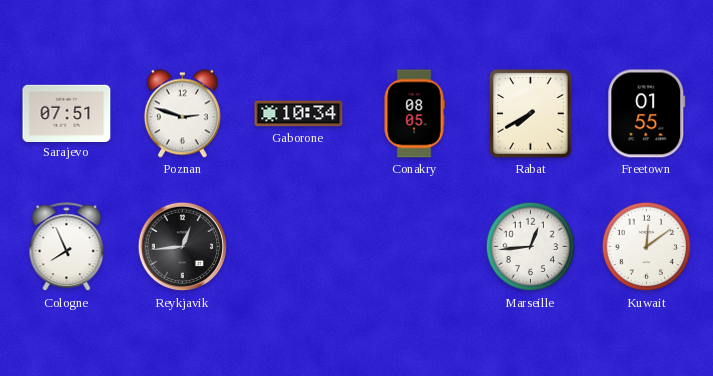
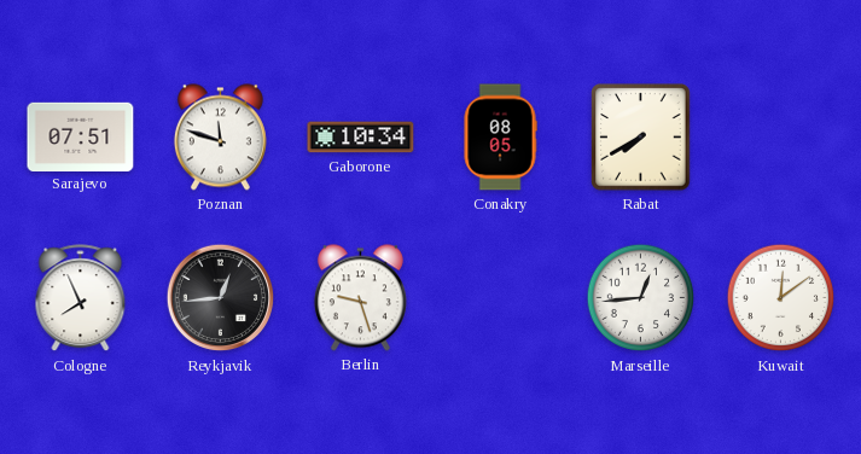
Poznan: 2:48 -> 11:48
Freetown: 01:55 -> none
Berlin: none -> 9:27
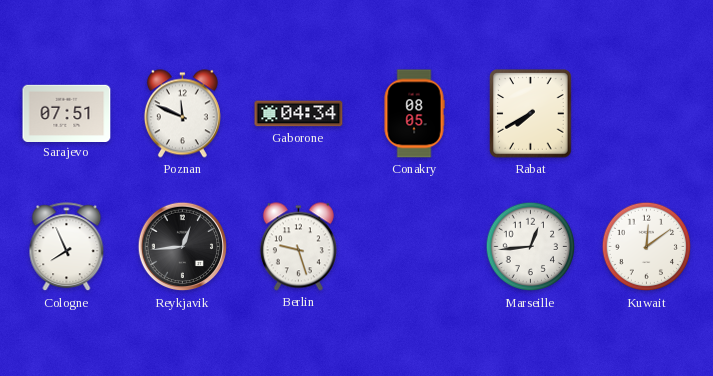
Poznan: 11:48 -> 11:49
Gaborone: 10:34 -> 04:34
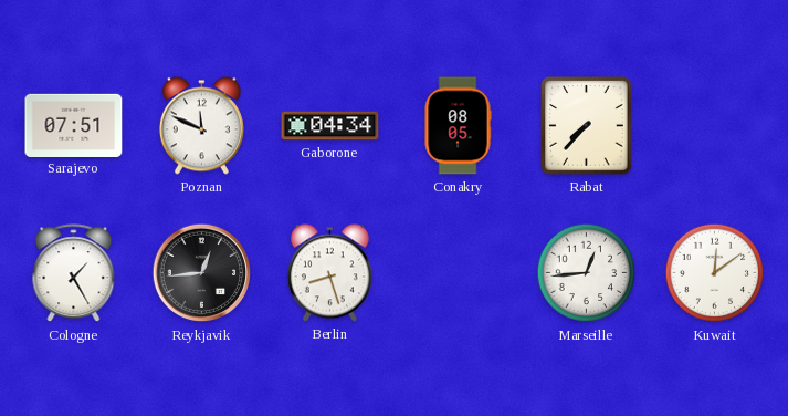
Rabat: 7:40 -> 7:37
Cologne: 7:56 -> 1:25
Berlin: 9:27 -> 8:27
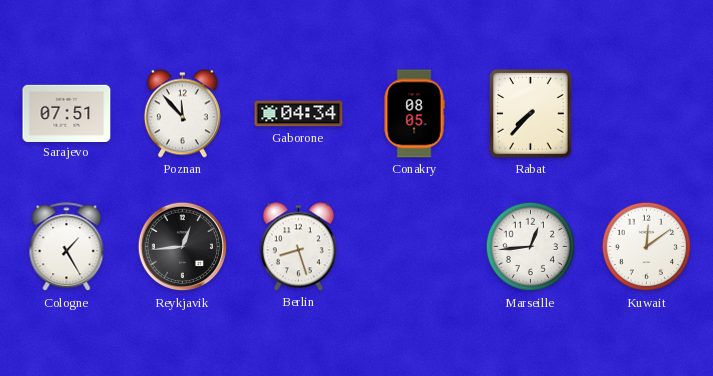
Poznan: 11:49 -> 11:53
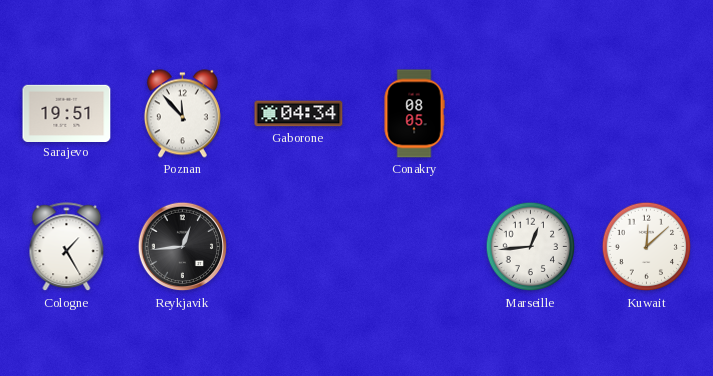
Sarajevo: 07:51 -> 19:51
Rabat: 7:37 -> none
Berlin: 8:27 -> none
Kuwait: 12:09 -> 12:08
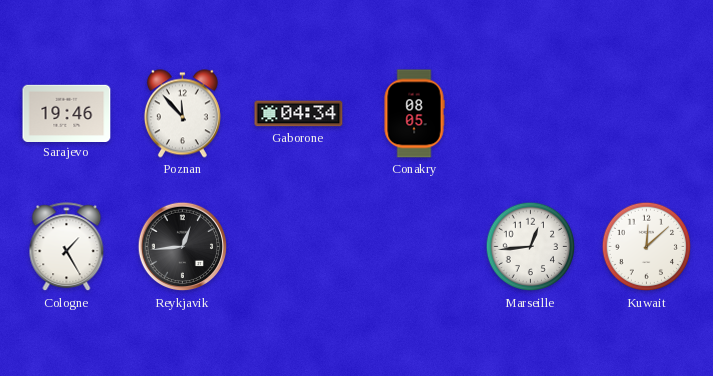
Sarajevo: 19:51 -> 19:46
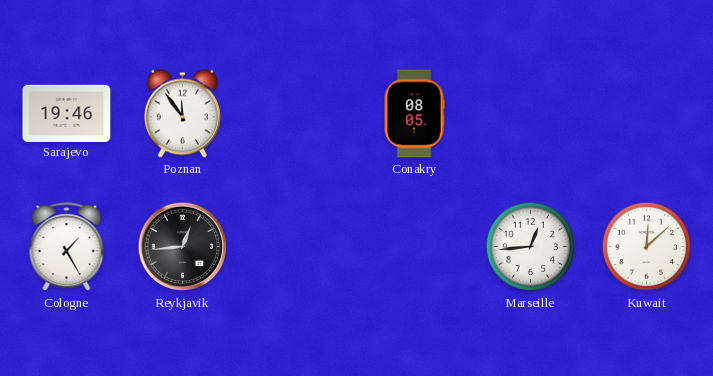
Poznan: 11:53 -> 11:54
Gaborone: 04:34 -> none
